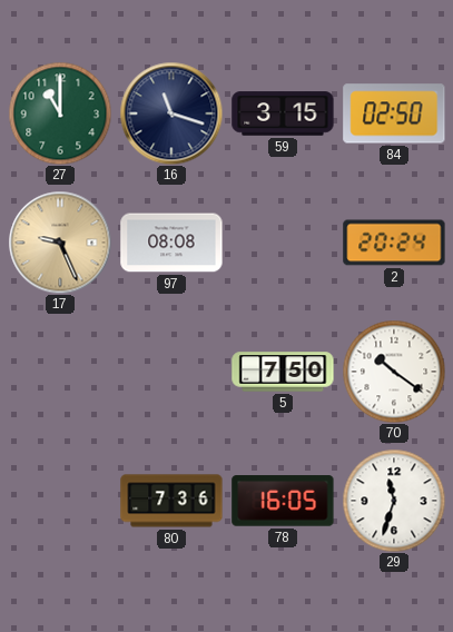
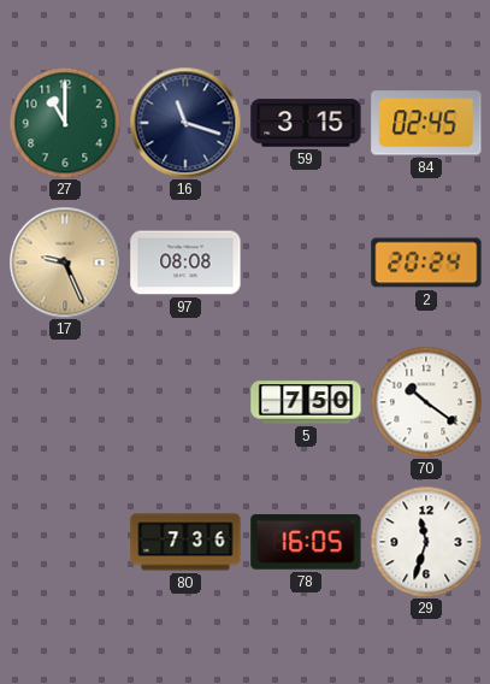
84: 02:50 -> 02:45
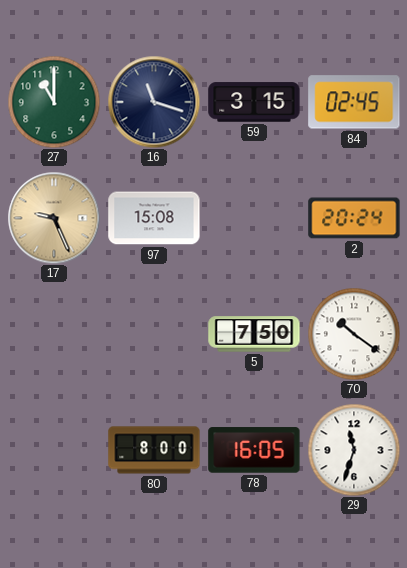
97: 08:08 -> 15:08
80: 7:36 -> 8:00
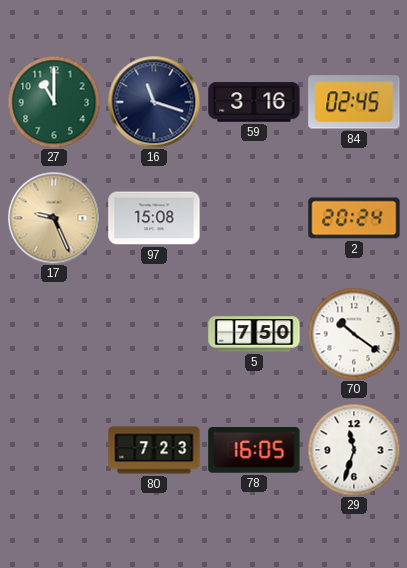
59: 3:15 -> 3:16
80: 8:00 -> 7:23
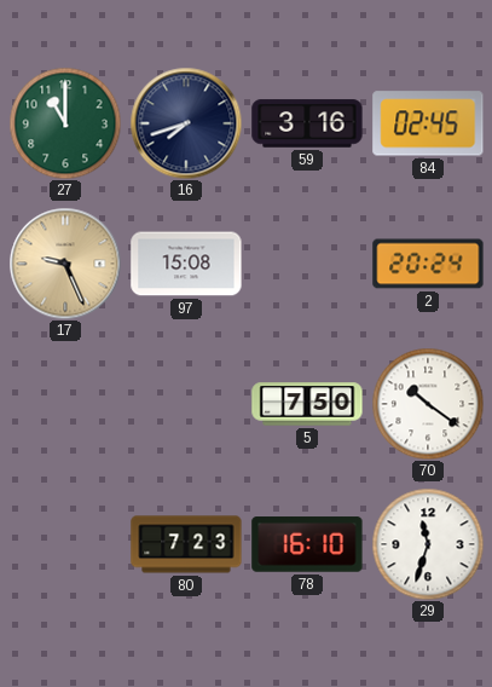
16: 11:18 -> 7:42
78: 16:05 -> 16:10
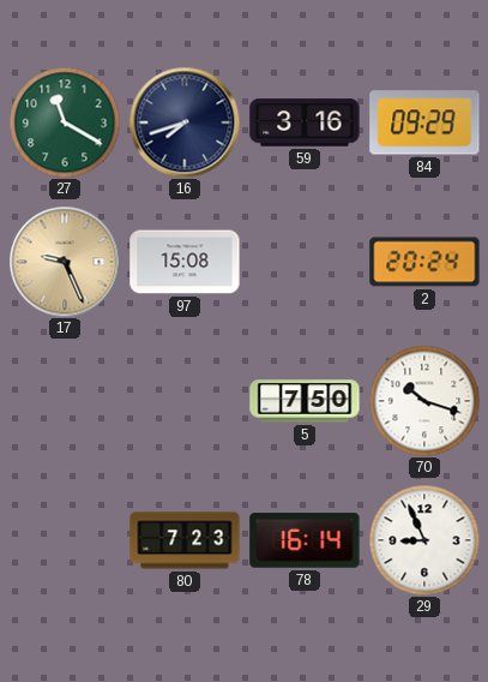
27: 11:00 -> 11:20
84: 02:45 -> 09:29
70: 10:21 -> 10:18
78: 16:10 -> 16:14
29: 11:33 -> 8:56
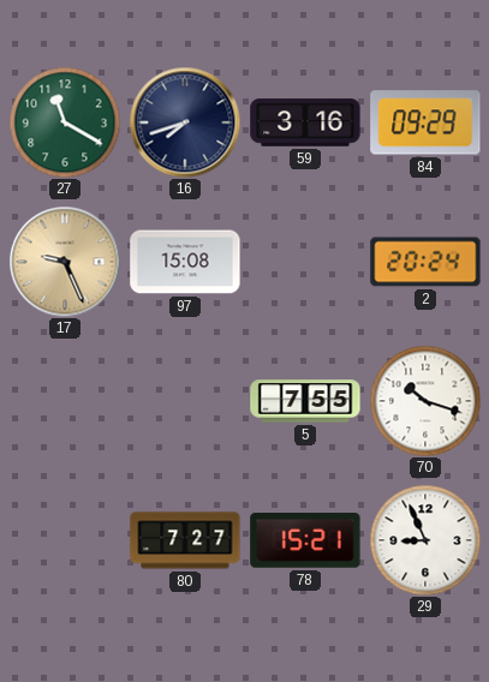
5: 7:50 -> 7:55
80: 7:23 -> 7:27
78: 16:14 -> 15:21
